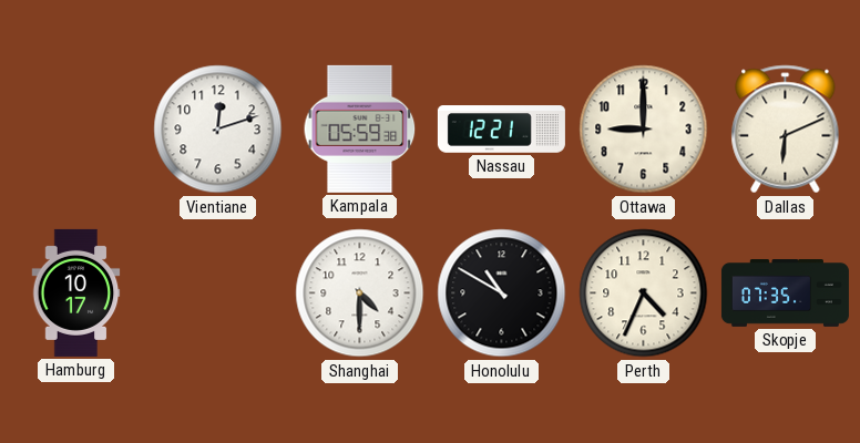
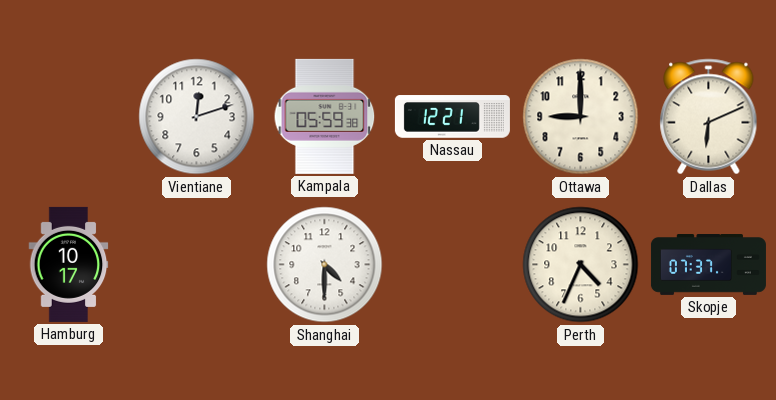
Honolulu: 10:50 -> none
Skopje: 07:35 -> 07:37
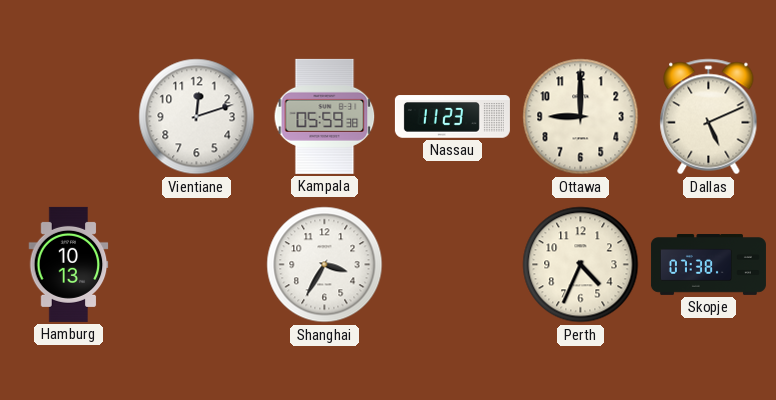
Nassau: 12:21 -> 11:23
Dallas: 6:11 -> 5:11
Hamburg: 10:17 -> 10:13
Shanghai: 4:30 -> 3:35
Skopje: 07:37 -> 07:38
